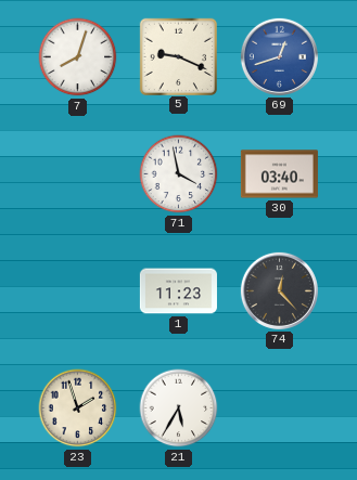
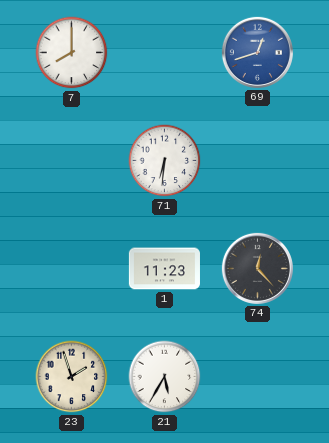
7: 8:03 -> 8:00
5: 9:19 -> none
71: 3:58 -> 6:31
30: 03:40 -> none
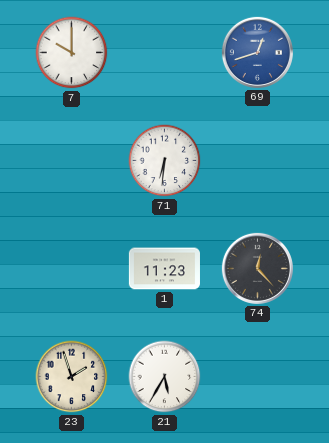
7: 8:00 -> 10:00
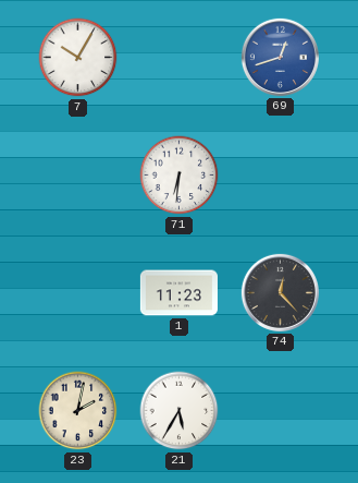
7: 10:00 -> 10:05
23: 1:57 -> 2:02
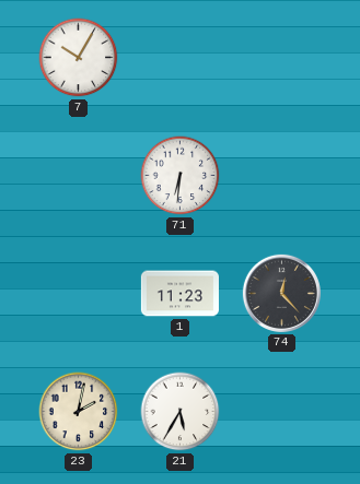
69: 12:42 -> none
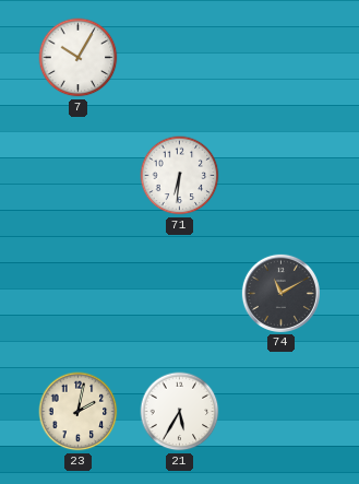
1: 11:23 -> none
74: 12:23 -> 11:10
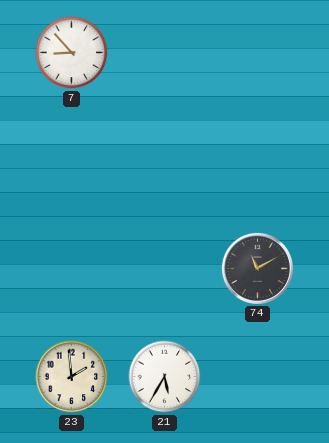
7: 10:05 -> 8:53
71: 6:31 -> none
23: 2:02 -> 1:59
